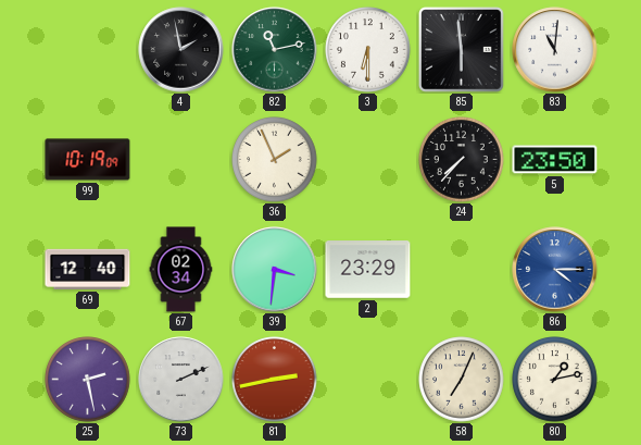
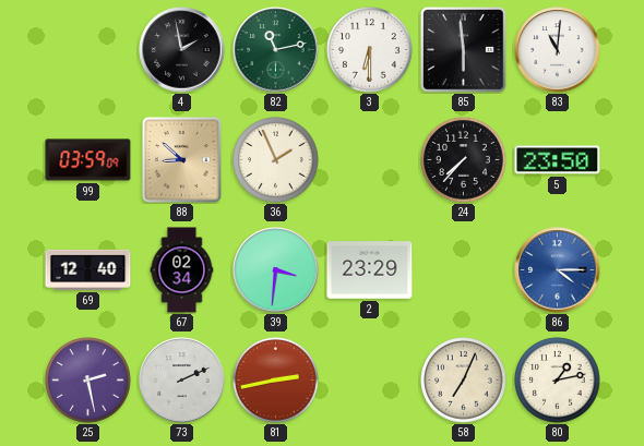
99: 10:19 -> 03:59
88: none -> 8:52
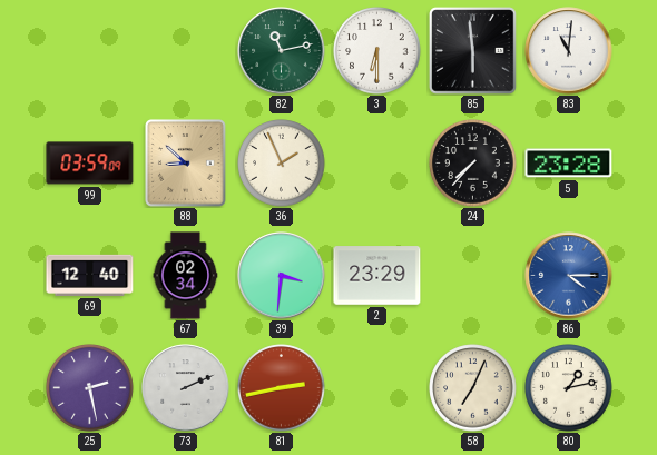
4: 1:58 -> none
5: 23:50 -> 23:28
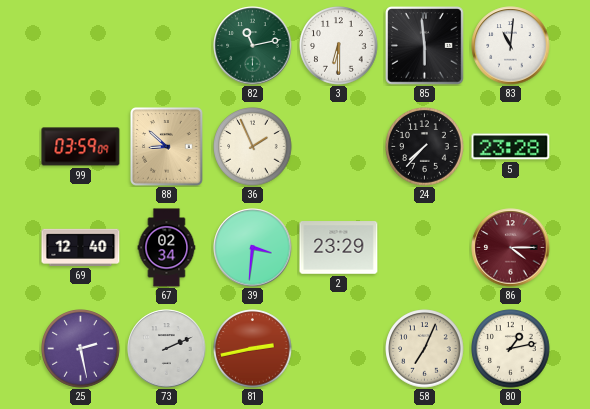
86 dial: blue -> burgundy
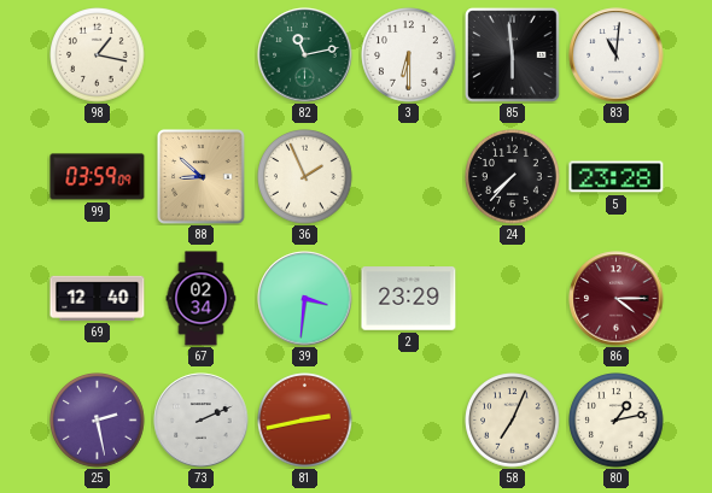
98: none -> 1:17
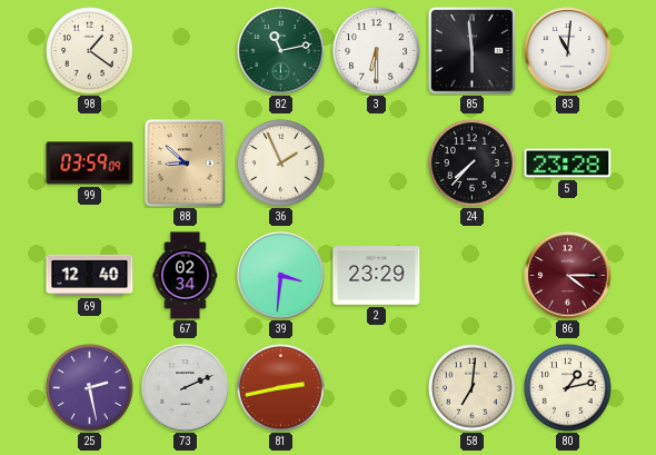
98: 1:17 -> 1:21
58: 7:04 -> 7:01
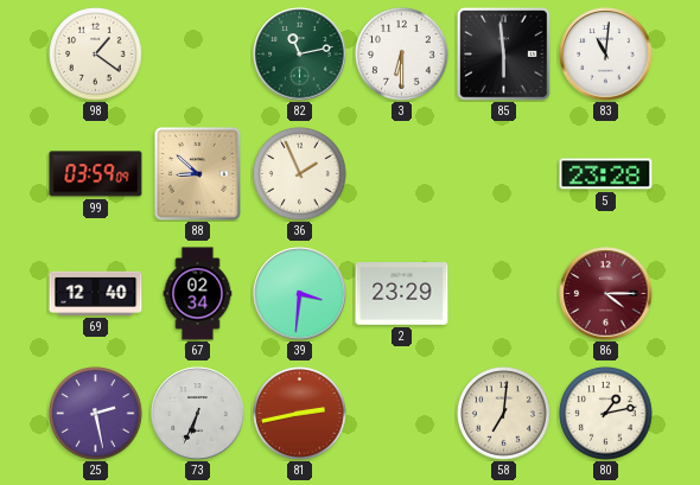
24: 7:37 -> none
73: 2:11 -> 6:34
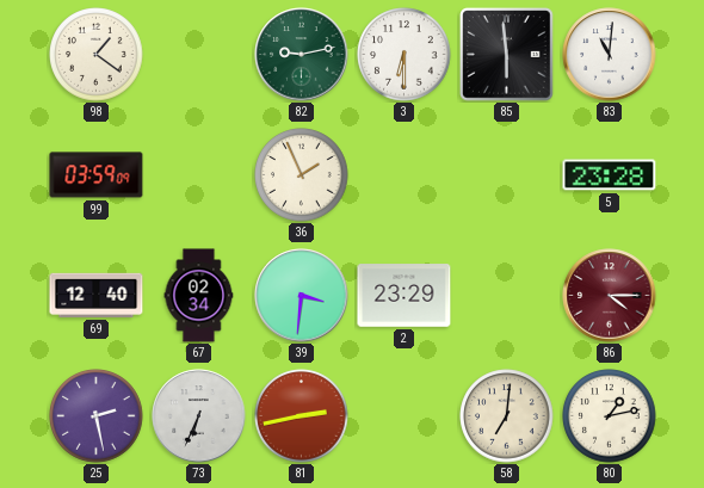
82: 11:13 -> 9:13
88: 8:52 -> none
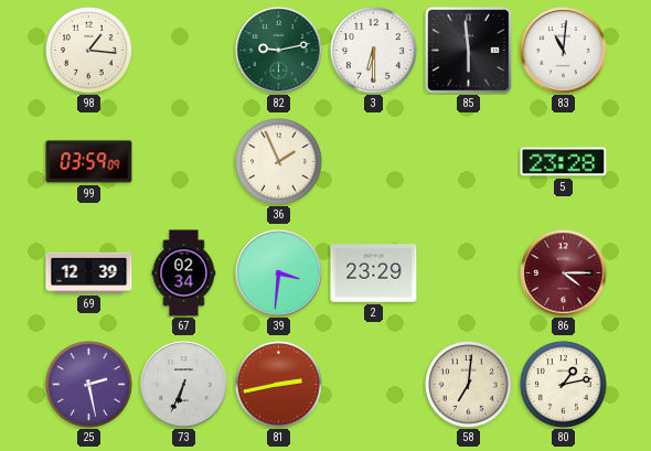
98: 1:21 -> 1:16
69: 12:40 -> 12:39
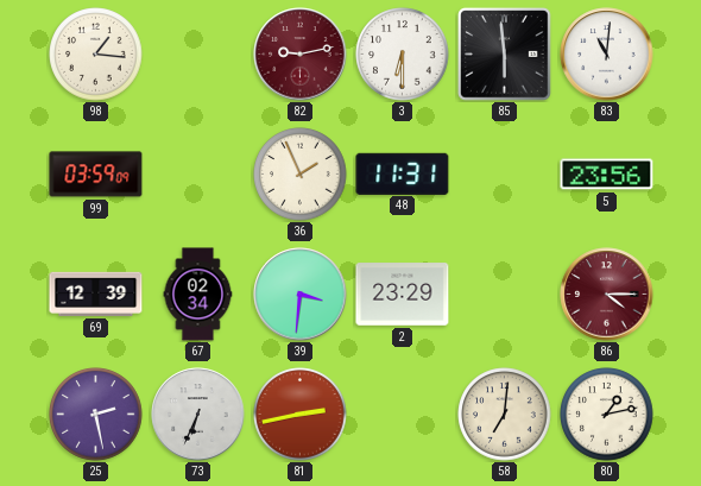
82 dial: green -> burgundy
48: none -> 11:31
5: 23:28 -> 23:56
